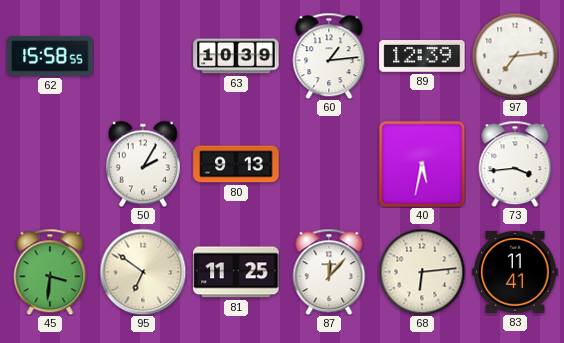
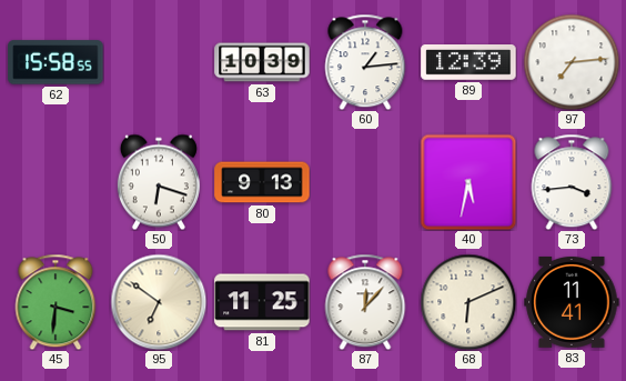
50: 2:05 -> 6:18
68: 6:14 -> 6:11
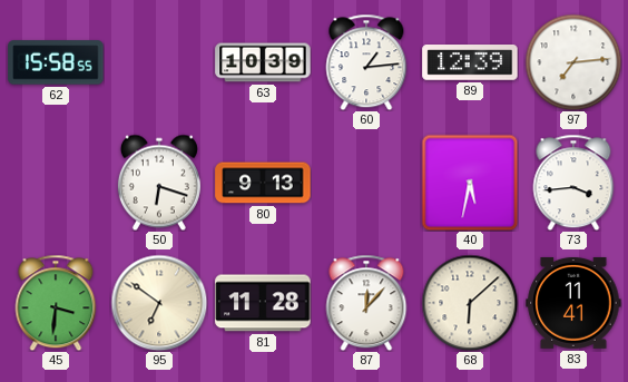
81: 11:25 -> 11:28
68: 6:11 -> 6:08
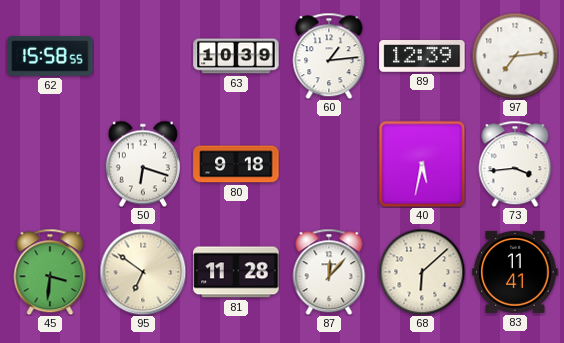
80: 9:13 -> 9:18
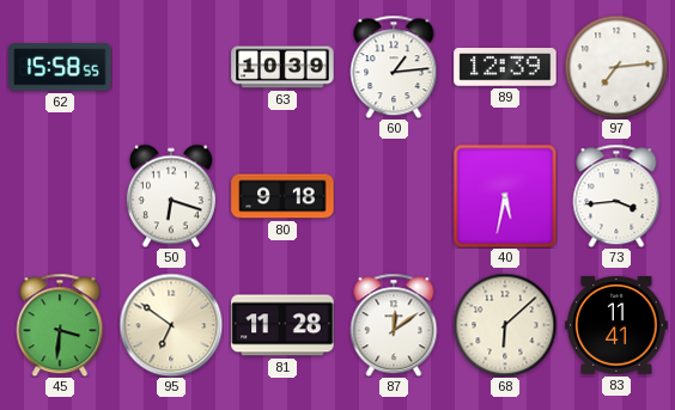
87: 12:07 -> 12:09
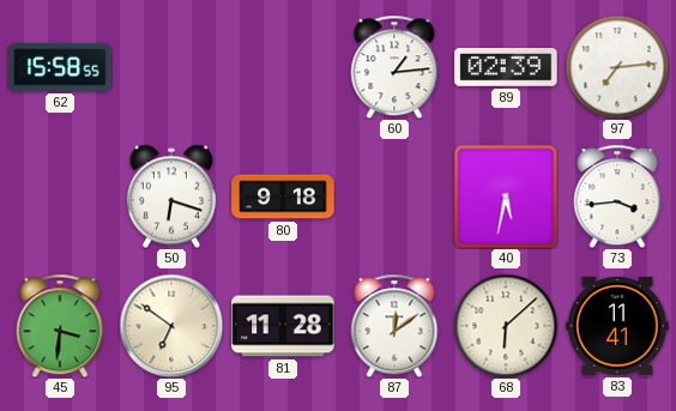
63: 10:39 -> none
89: 12:39 -> 02:39
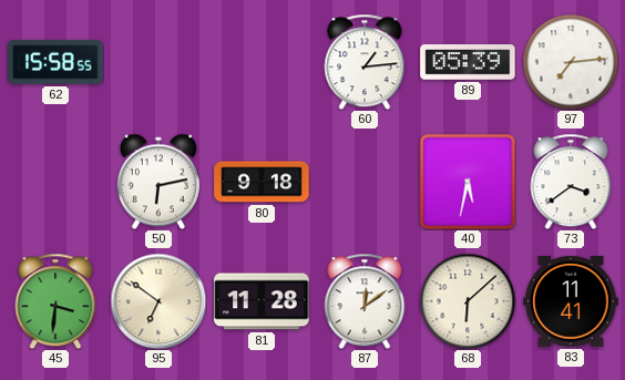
89: 02:39 -> 05:39
50: 6:18 -> 6:13
73: 3:44 -> 3:39
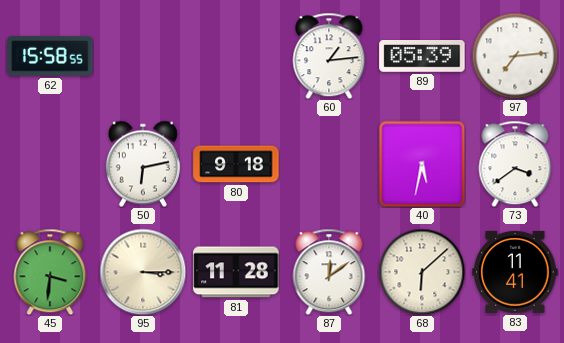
95: 6:51 -> 3:15
